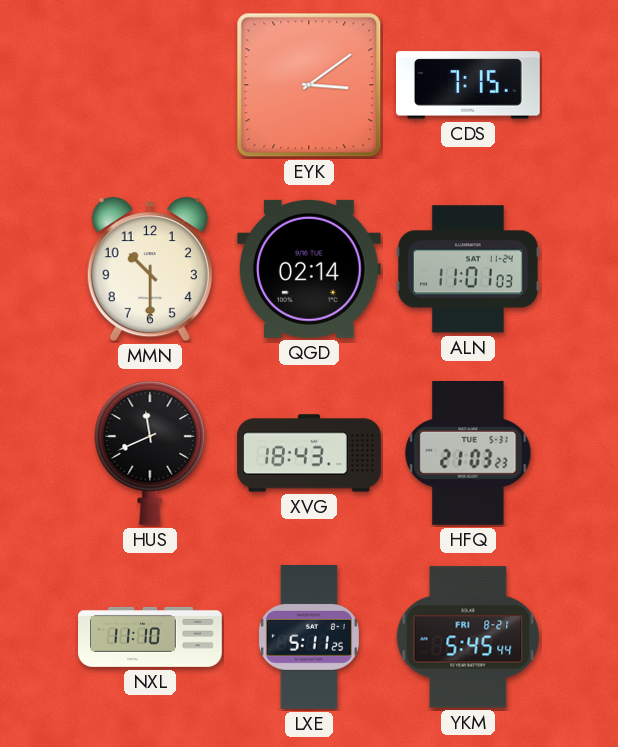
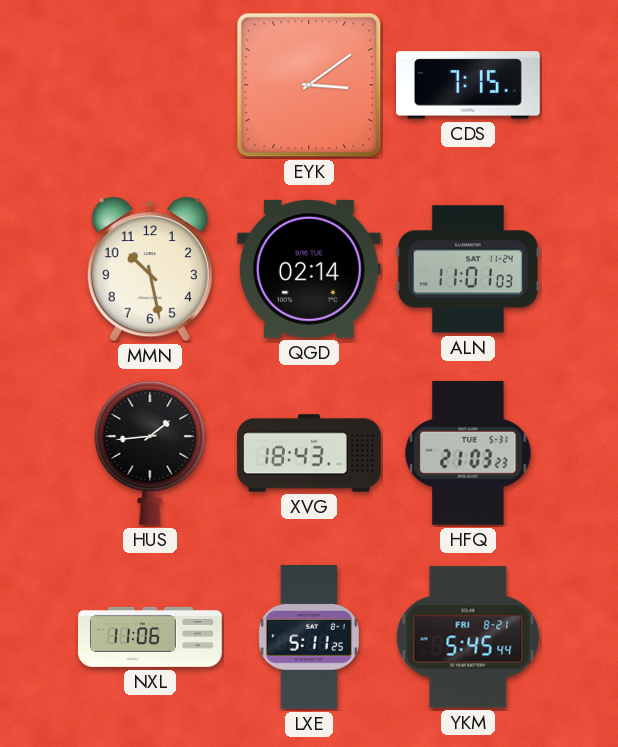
MMN: 10:30 -> 10:28
HUS: 11:41 -> 1:44
NXL: 11:10 -> 11:06
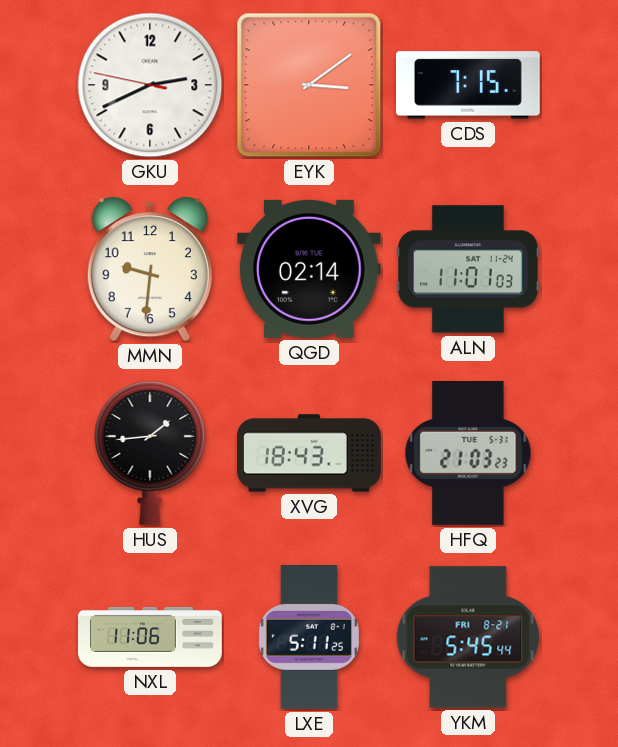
GKU: none -> 2:40
MMN: 10:28 -> 9:31
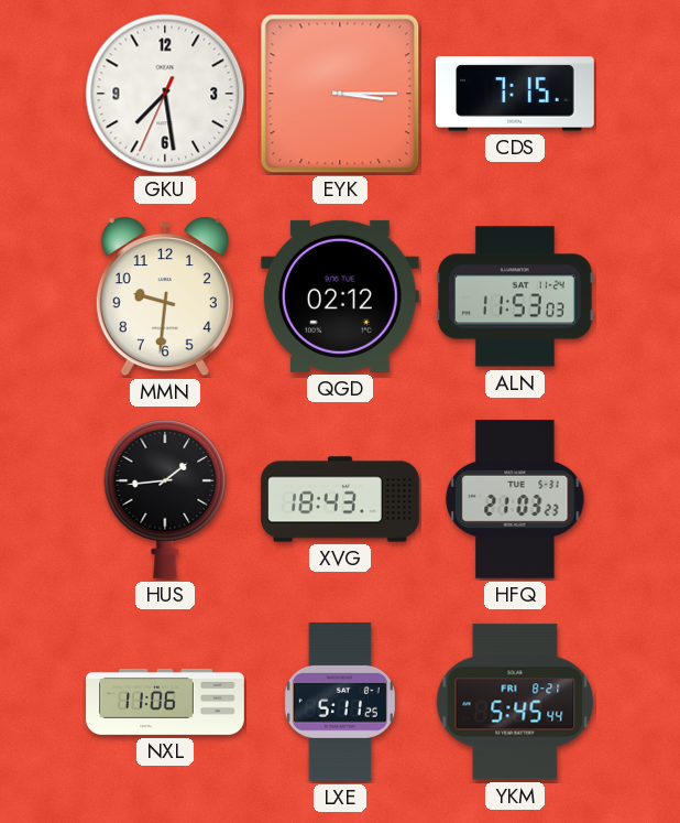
GKU: 2:40 -> 7:28
EYK: 3:09 -> 3:15
QGD: 02:14 -> 02:12
ALN: 11:01 -> 11:53
